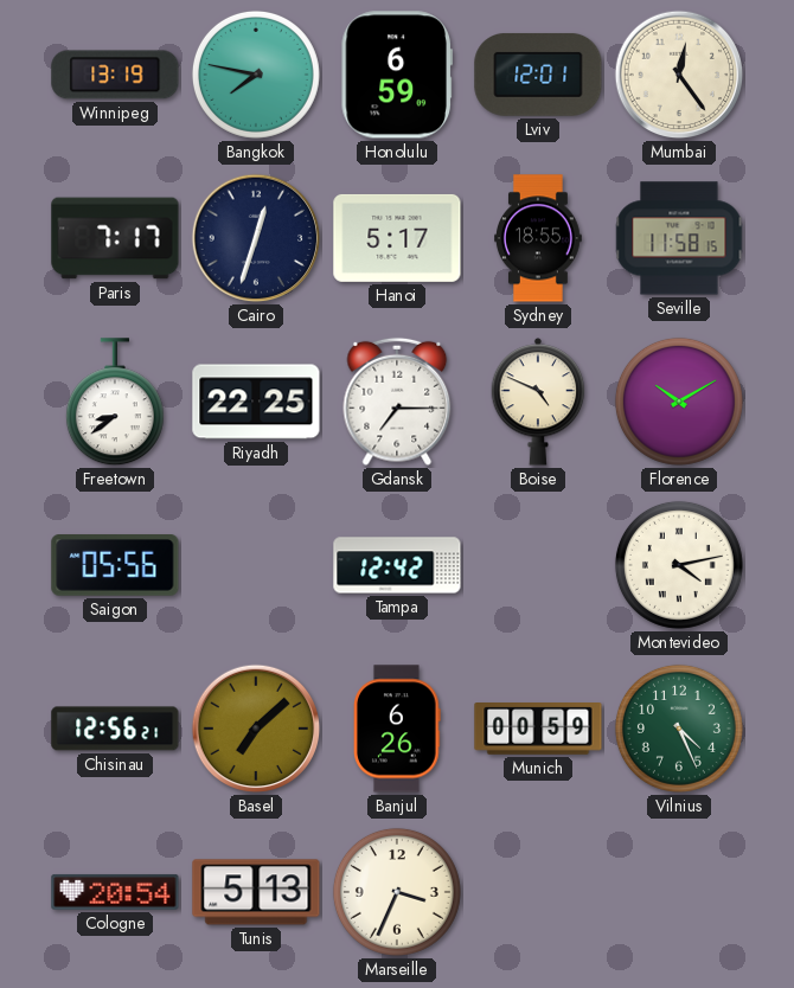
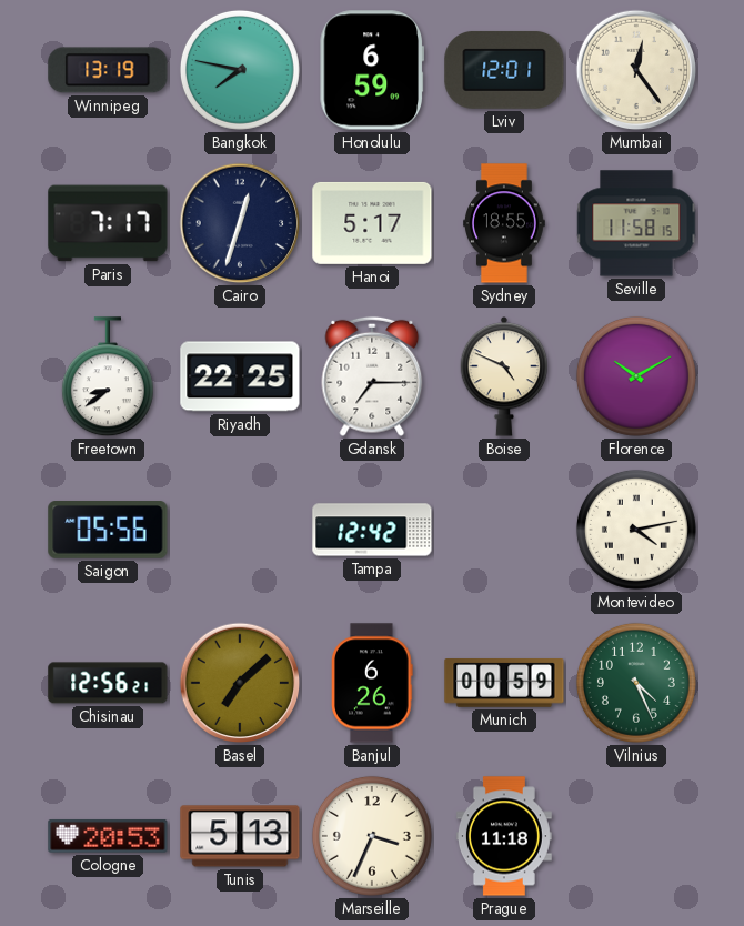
Cologne: 20:54 -> 20:53
Prague: none -> 11:18
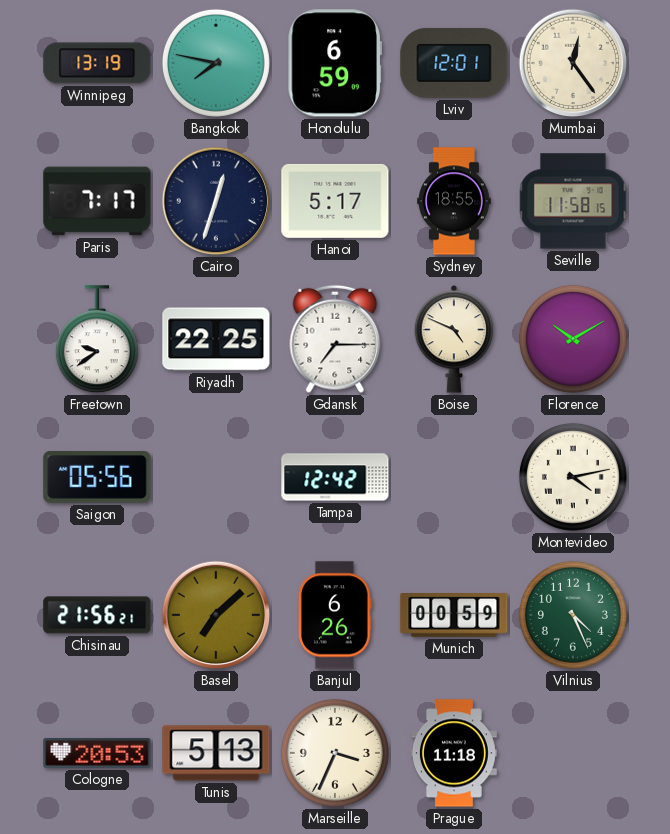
Freetown: 8:39 -> 9:39
Chisinau: 12:56 -> 21:56
